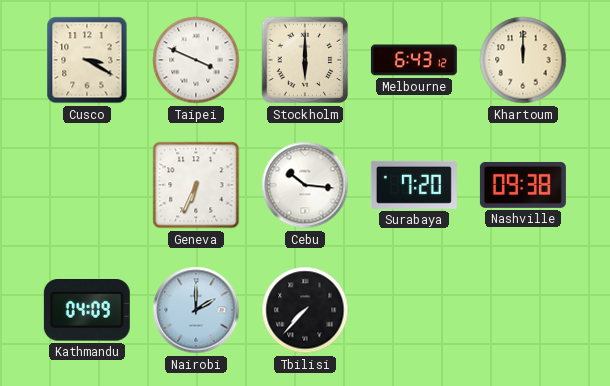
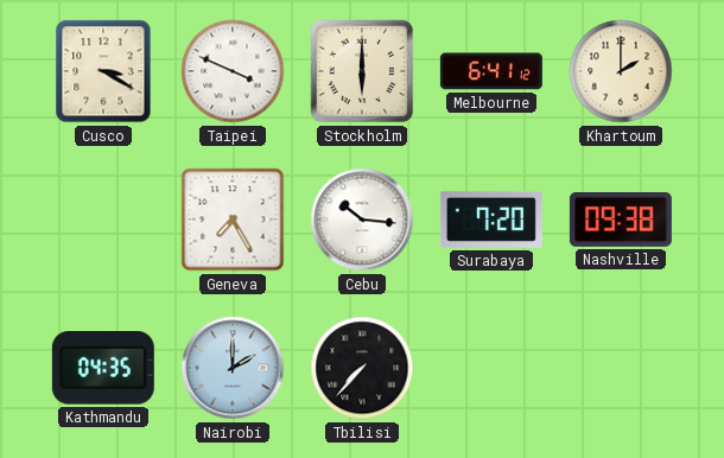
Melbourne: 6:43 -> 6:41
Khartoum: 12:00 -> 2:00
Geneva: 6:34 -> 7:25
Kathmandu: 04:09 -> 04:35
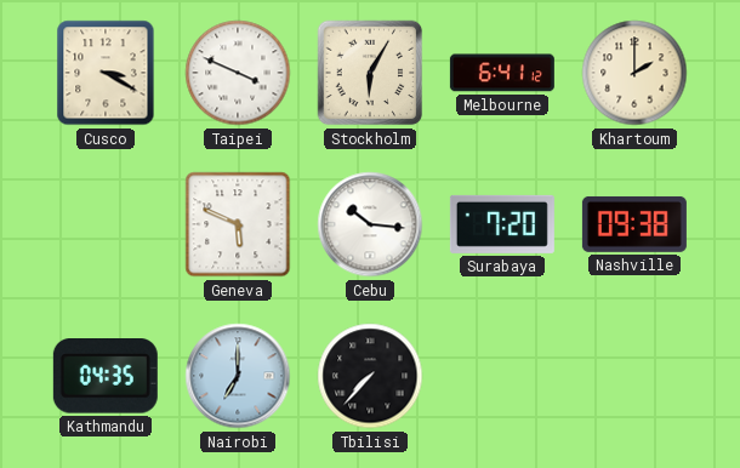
Stockholm: 6:00 -> 6:05
Geneva: 7:25 -> 5:49
Nairobi: 2:00 -> 7:00
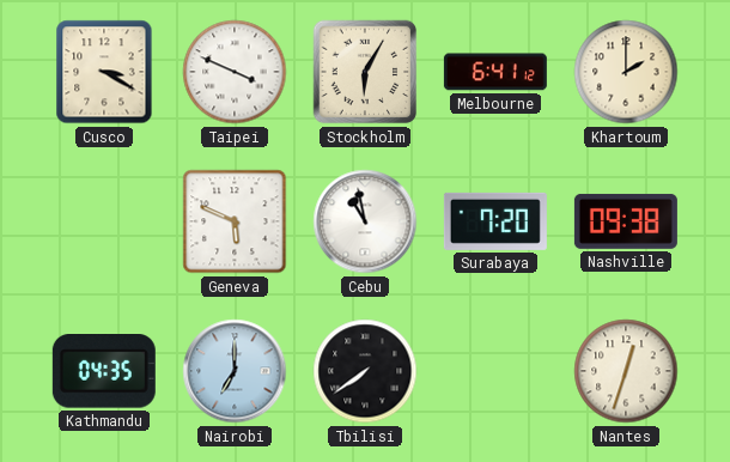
Cebu: 10:16 -> 10:58
Tbilisi: 7:37 -> 7:39
Nantes: none -> 12:33
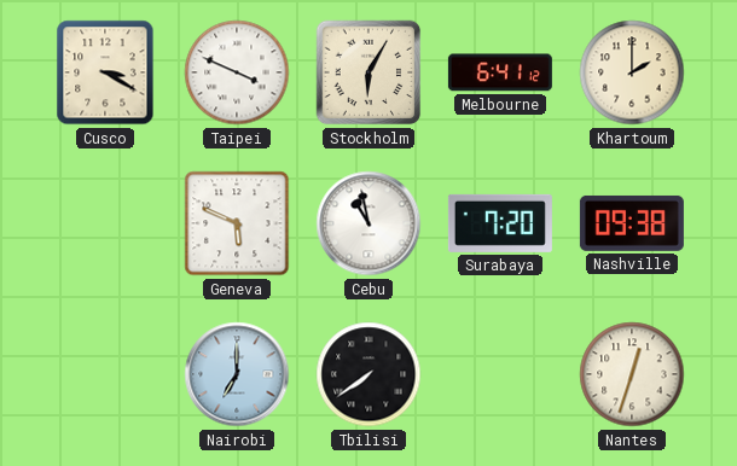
Kathmandu: 04:35 -> none
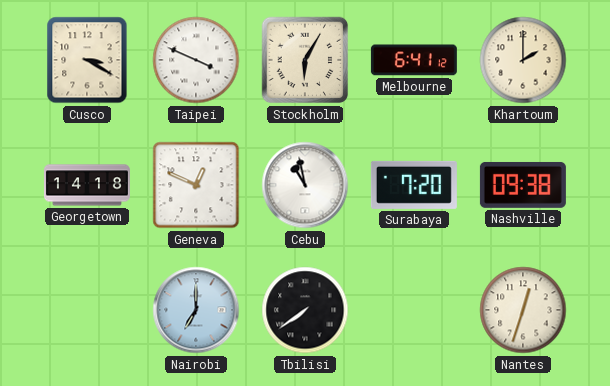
Georgetown: none -> 14:18
Geneva: 5:49 -> 12:49
